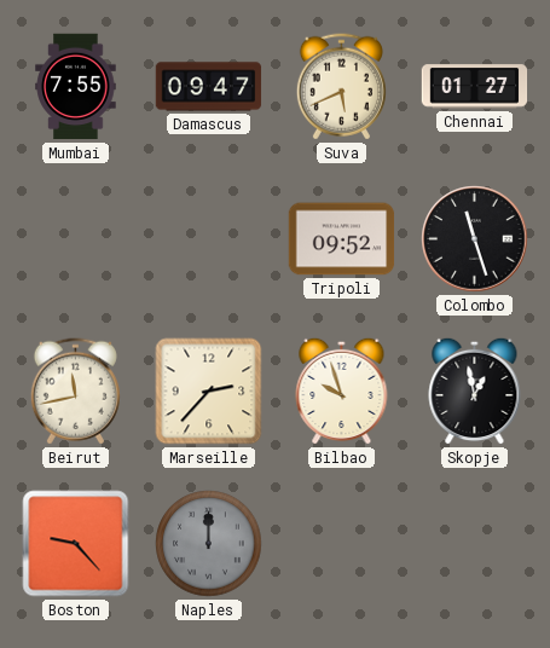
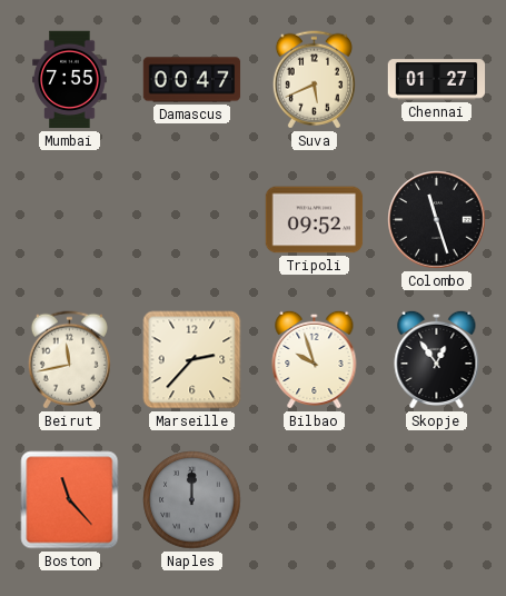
Damascus: 09:47 -> 00:47
Skopje: 12:58 -> 12:54
Boston: 9:23 -> 11:23
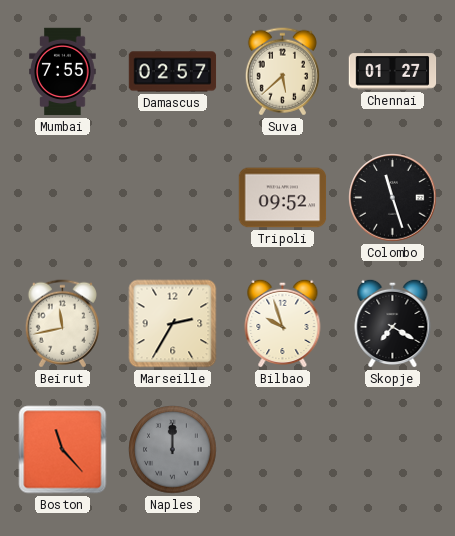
Damascus: 00:47 -> 02:57
Suva: 5:41 -> 5:38
Marseille: 2:37 -> 2:35
Skopje: 12:54 -> 7:20
